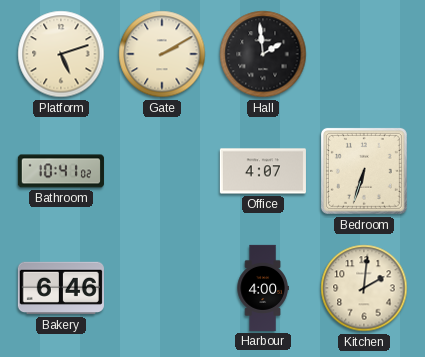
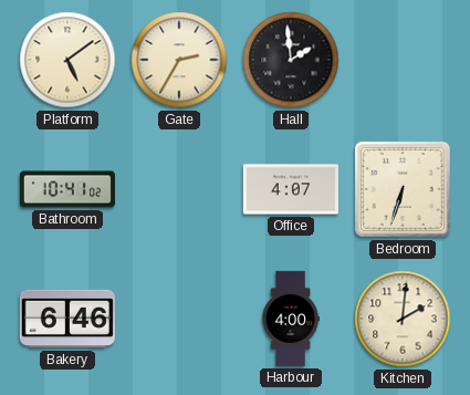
Platform: 5:12 -> 5:09
Gate: 2:10 -> 2:35
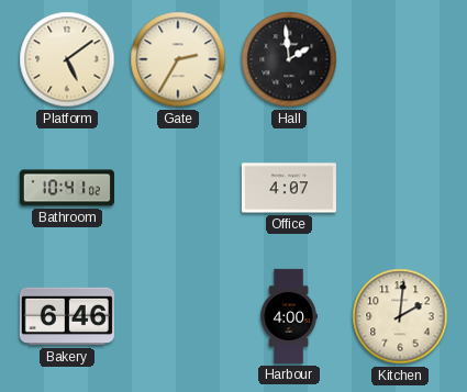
Bedroom: 6:33 -> none
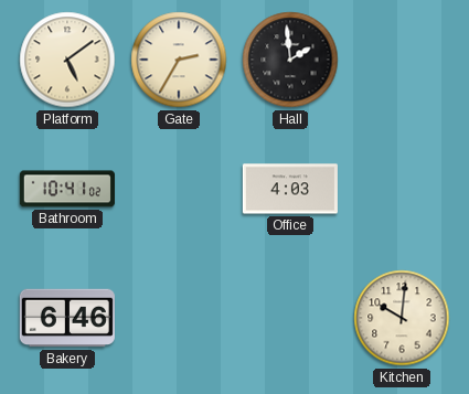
Office: 4:07 -> 4:03
Harbour: 4:00 -> none
Kitchen: 2:01 -> 10:01
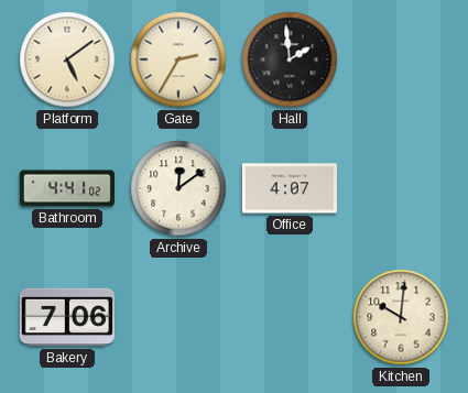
Bathroom: 10:41 -> 4:41
Archive: none -> 12:09
Office: 4:03 -> 4:07
Bakery: 6:46 -> 7:06
